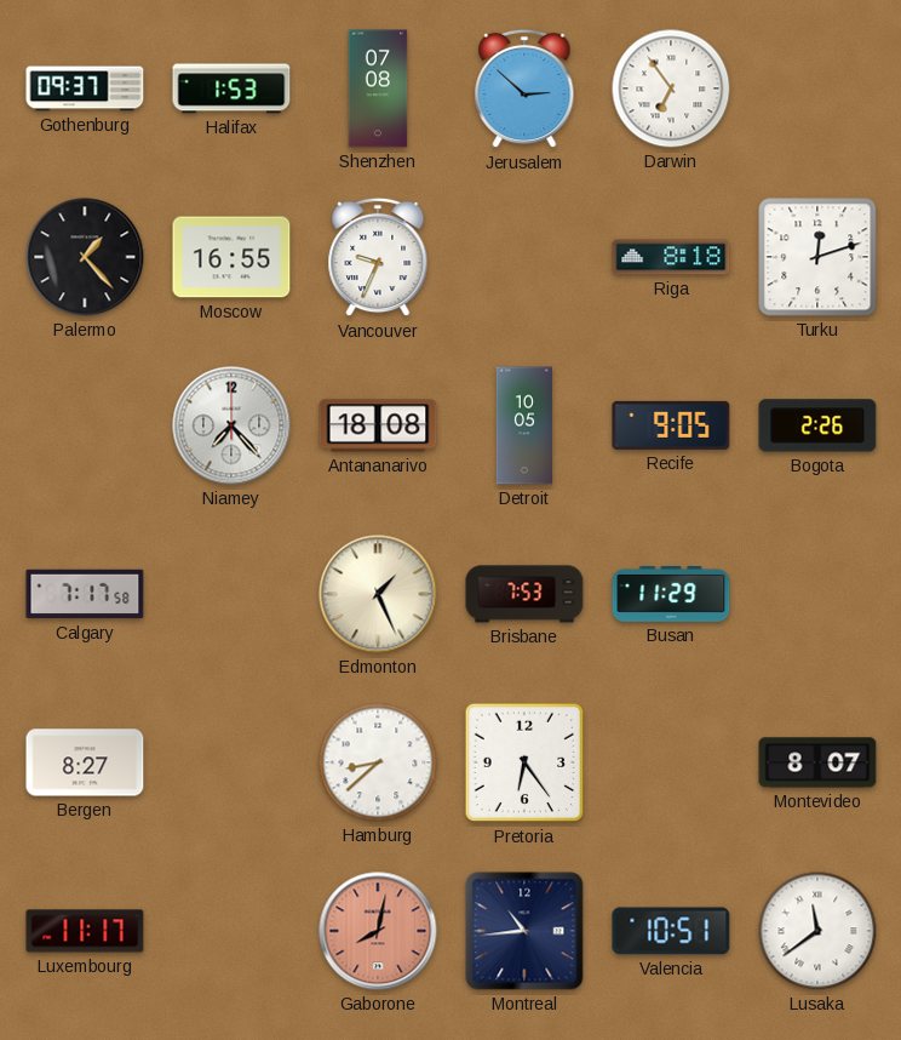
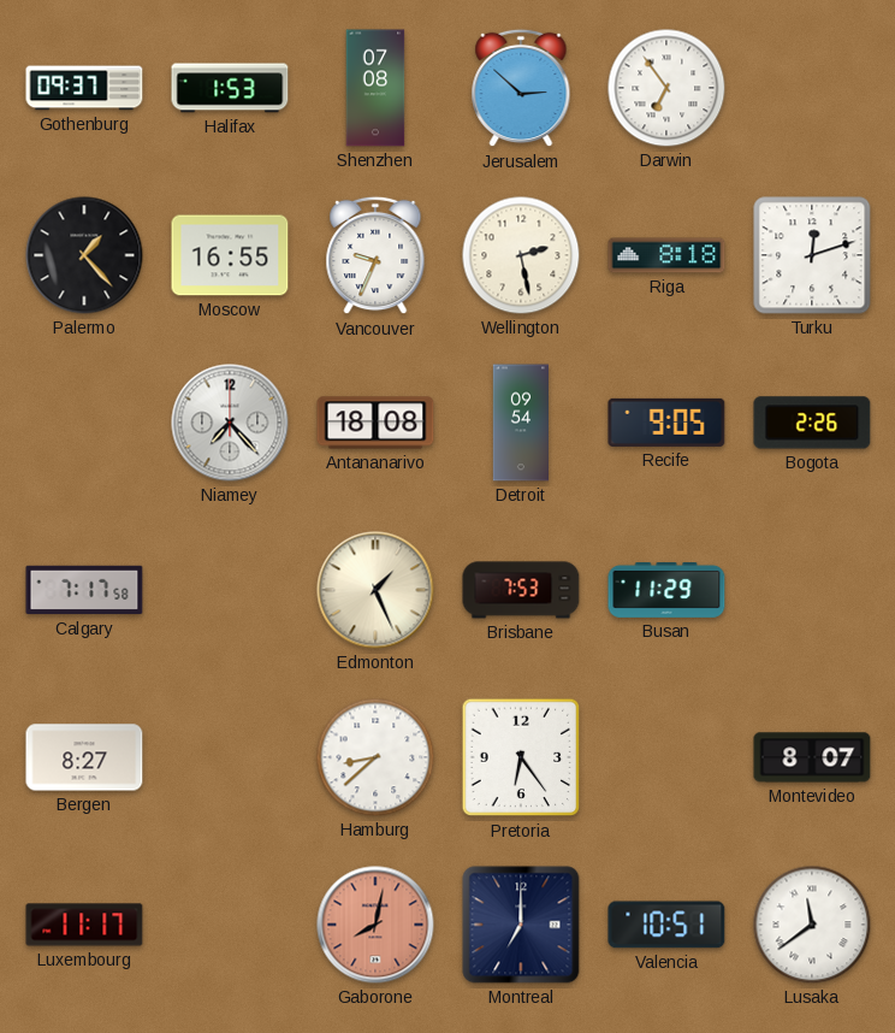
Wellington: none -> 2:28
Detroit: 10:05 -> 09:54
Montreal: 10:44 -> 7:00
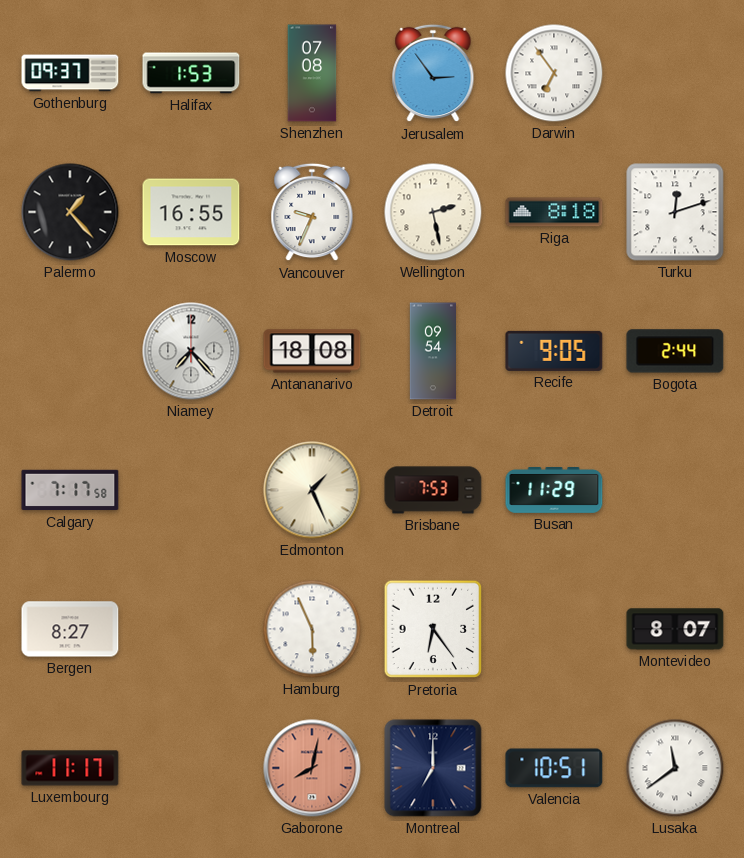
Jerusalem: 2:52 -> 2:54
Bogota: 2:26 -> 2:44
Hamburg: 8:38 -> 5:56
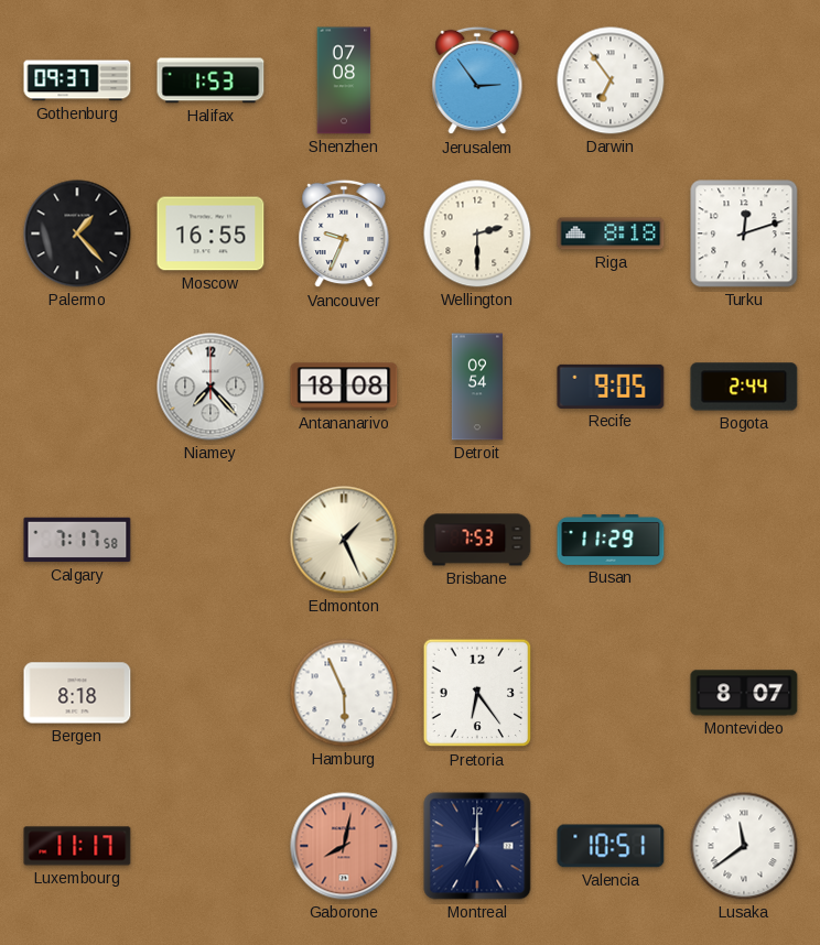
Wellington: 2:28 -> 2:30
Bergen: 8:27 -> 8:18
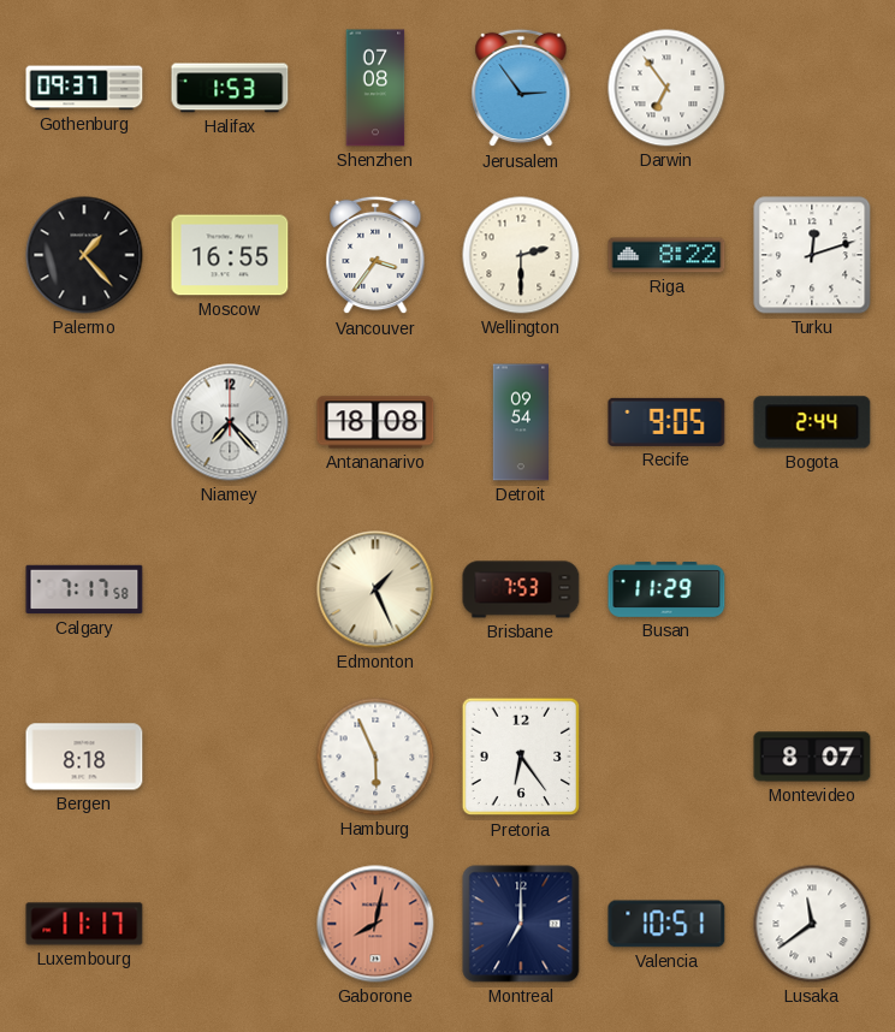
Vancouver: 9:34 -> 3:36
Riga: 8:18 -> 8:22
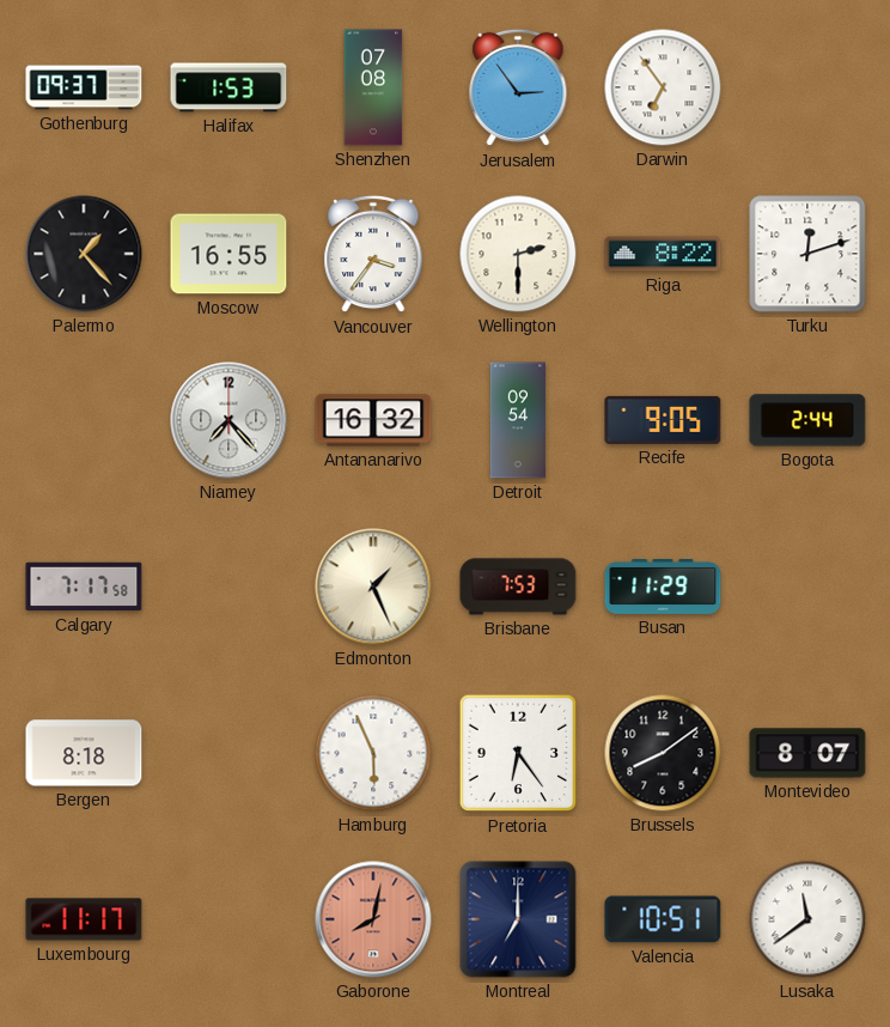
Antananarivo: 18:08 -> 16:32
Brussels: none -> 8:09
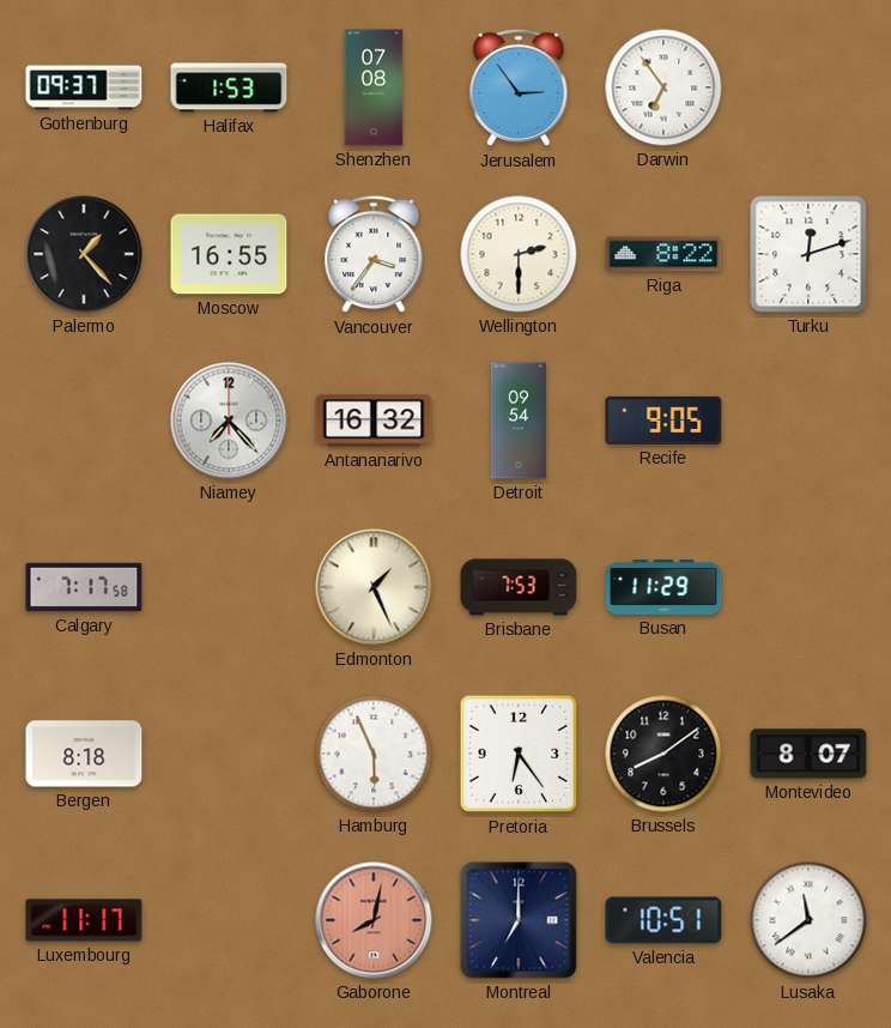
Bogota: 2:44 -> none
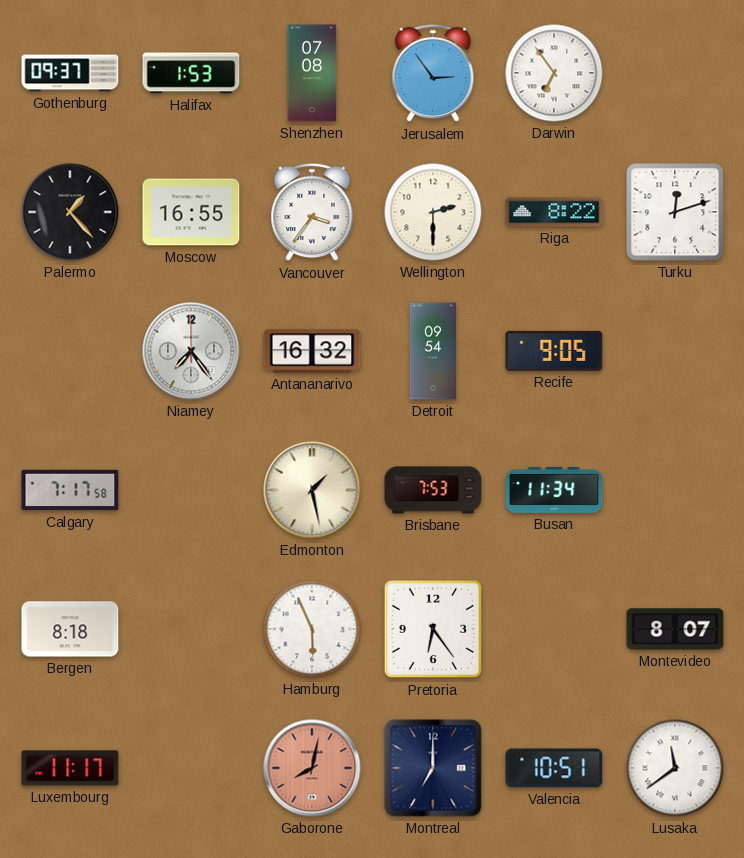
Niamey: 7:23 -> 7:24
Edmonton: 1:26 -> 1:28
Busan: 11:29 -> 11:34
Brussels: 8:09 -> none
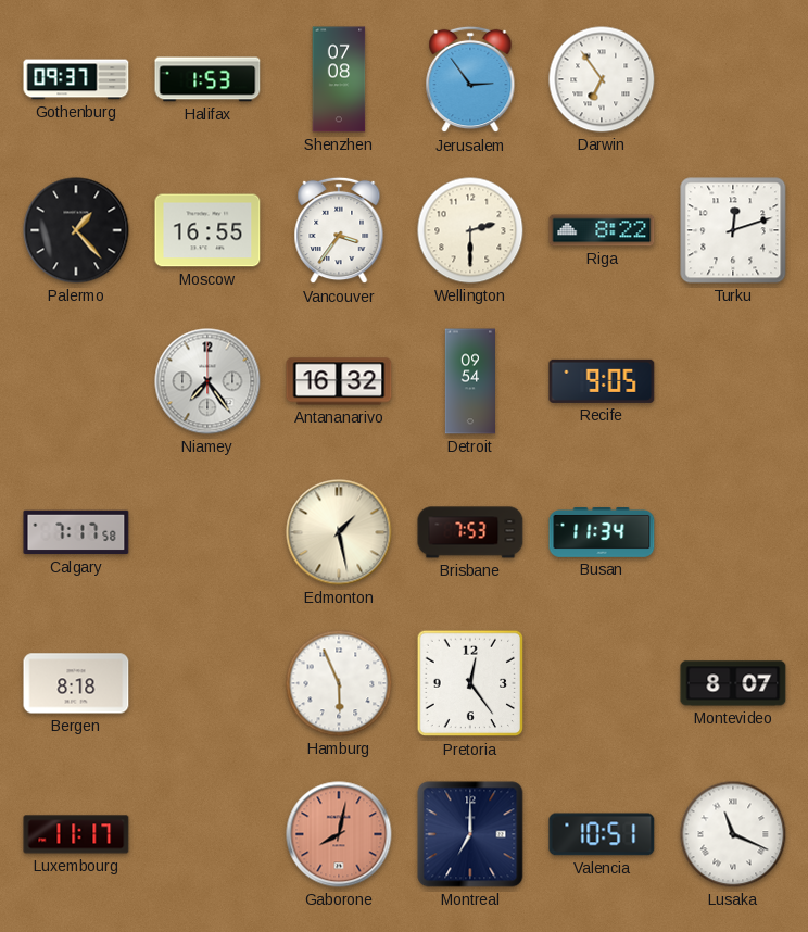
Pretoria: 6:24 -> 12:24
Lusaka: 11:39 -> 11:19
